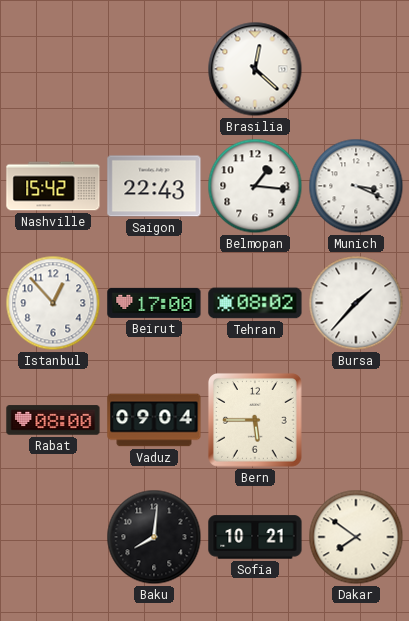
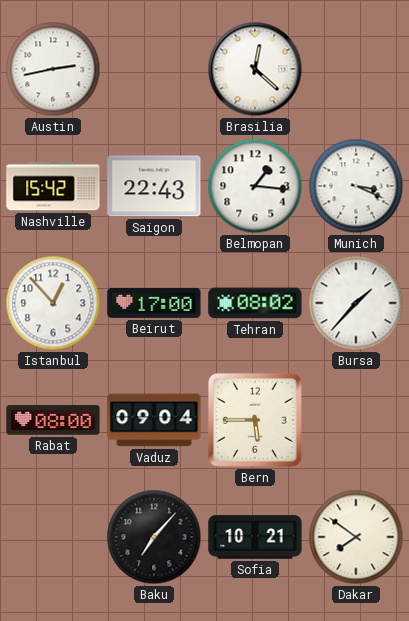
Austin: none -> 2:43
Baku: 8:01 -> 7:07
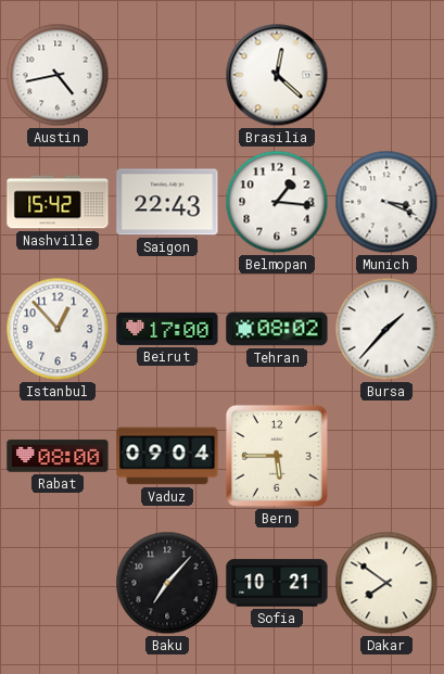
Austin: 2:43 -> 4:43
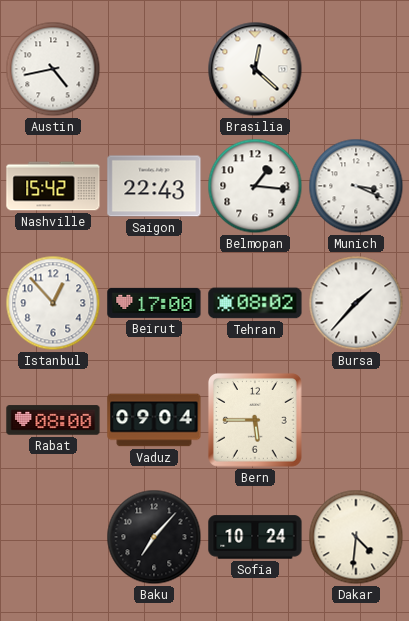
Sofia: 10:21 -> 10:24
Dakar: 7:51 -> 4:31
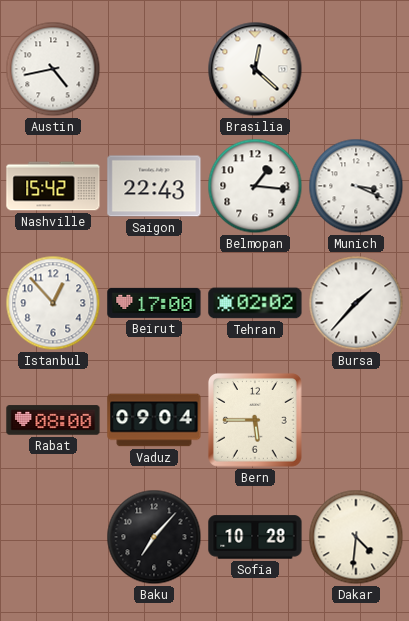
Tehran: 08:02 -> 02:02
Sofia: 10:24 -> 10:28
